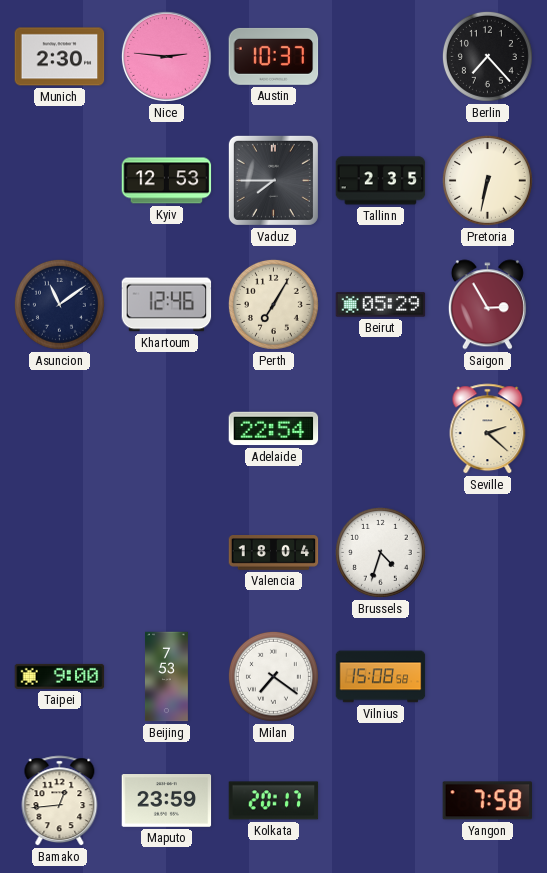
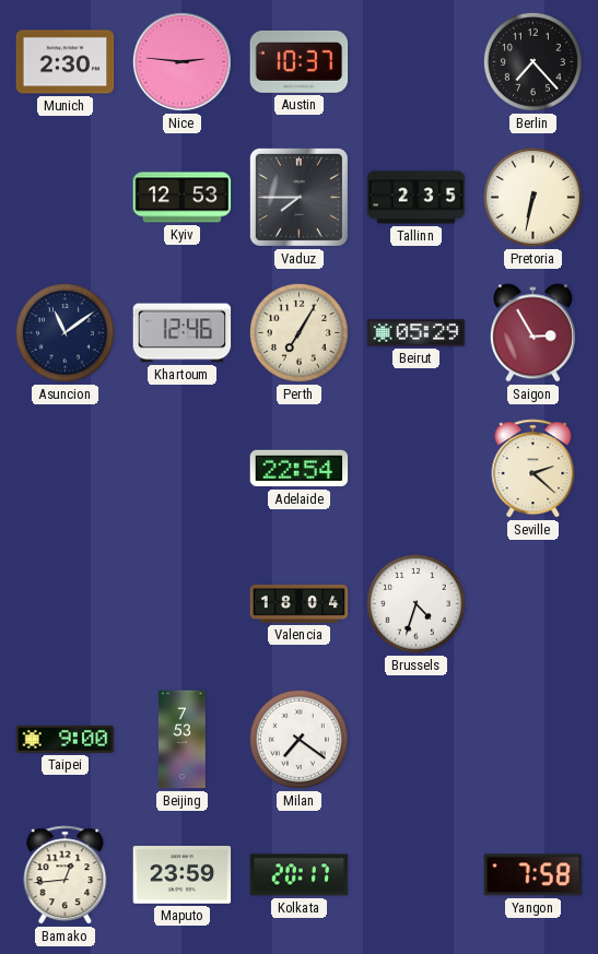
Vilnius: 15:08 -> none
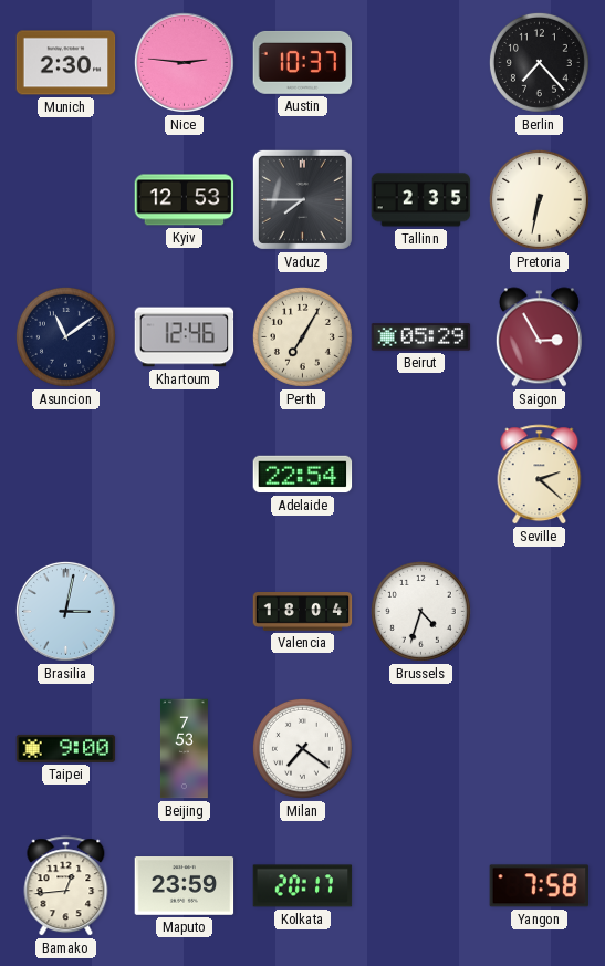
Brasilia: none -> 3:02
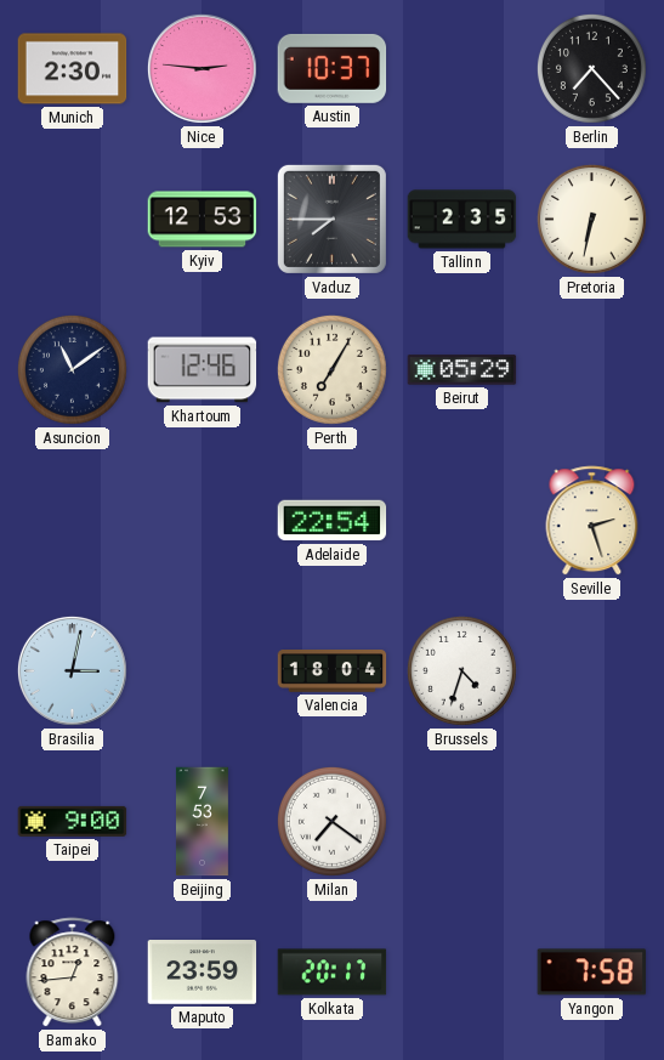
Saigon: 2:55 -> none
Seville: 2:22 -> 2:27
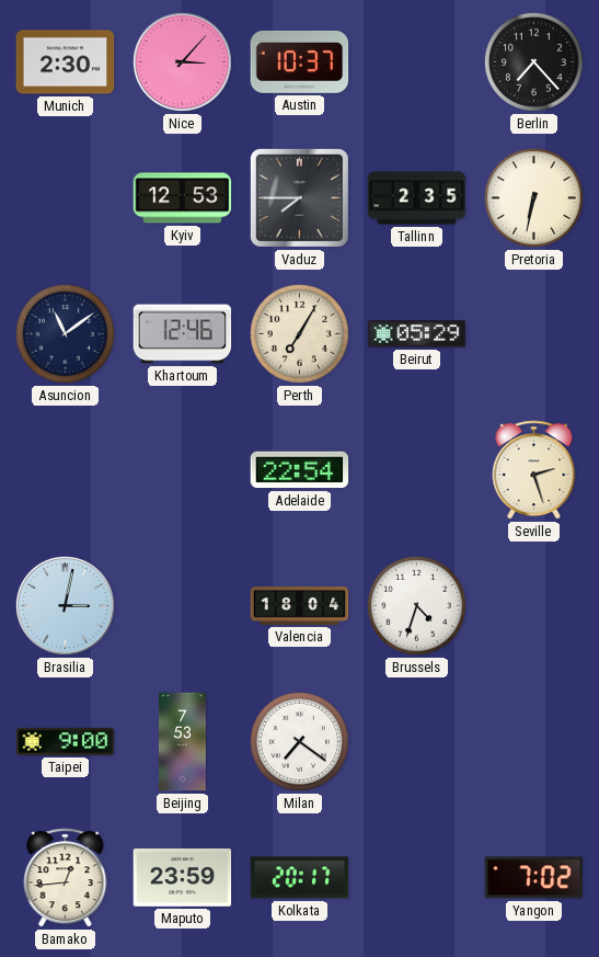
Nice: 2:46 -> 3:07
Yangon: 7:58 -> 7:02
